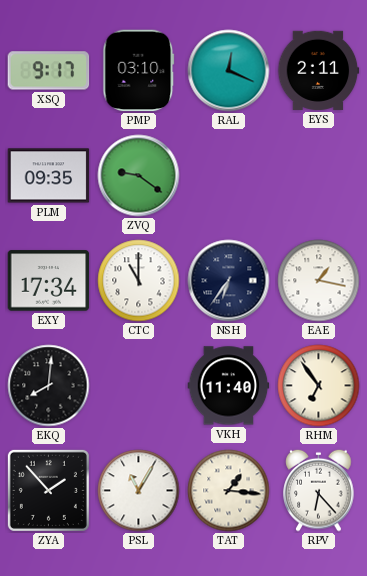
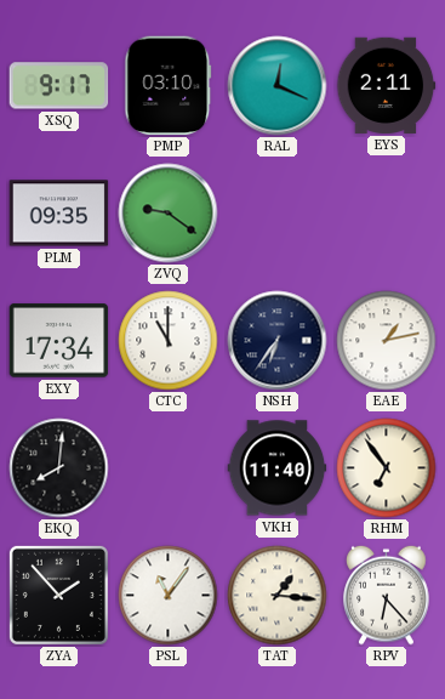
EAE: 1:17 -> 1:13
PSL: 11:05 -> 11:06
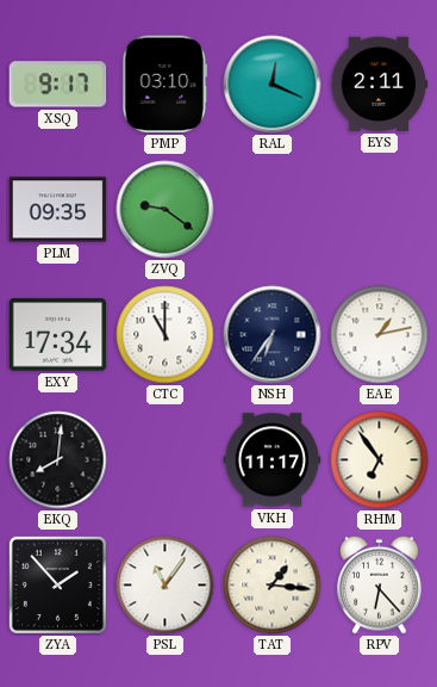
VKH: 11:40 -> 11:17
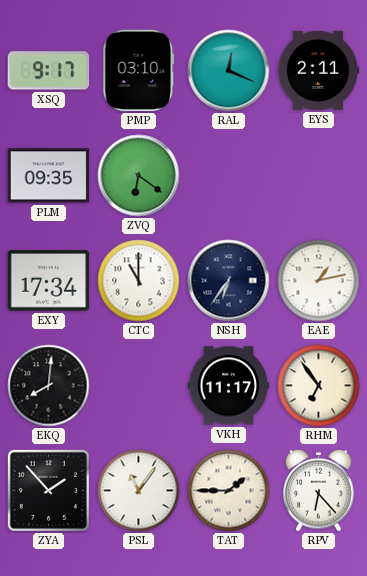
ZVQ: 9:21 -> 6:21
TAT: 1:16 -> 1:45
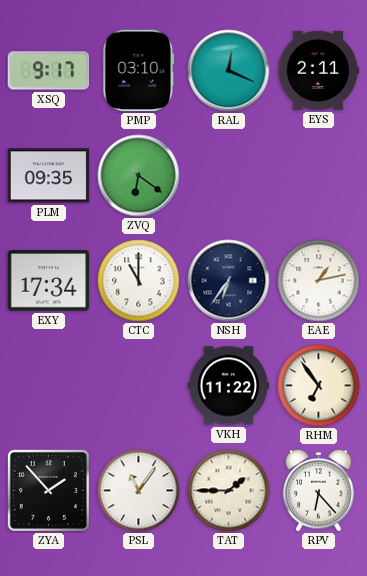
EKQ: 8:01 -> none
VKH: 11:17 -> 11:22
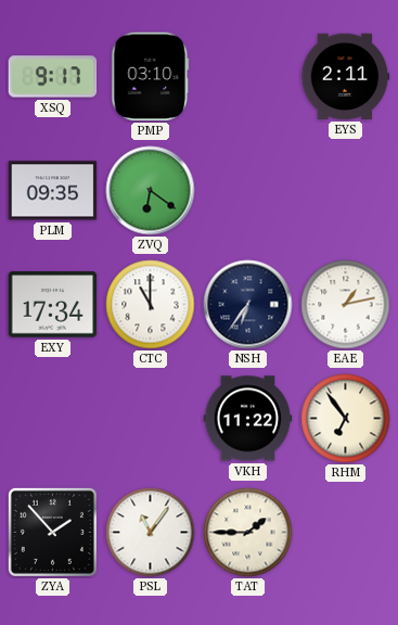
RAL: 12:19 -> none
RPV: 6:23 -> none
